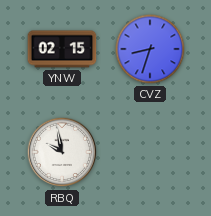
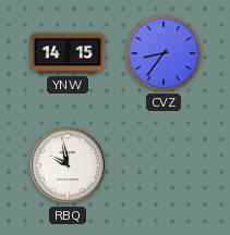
YNW: 02:15 -> 14:15
CVZ: 8:33 -> 8:36
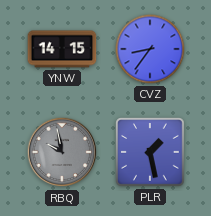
RBQ dial: white -> grey
PLR: none -> 1:28
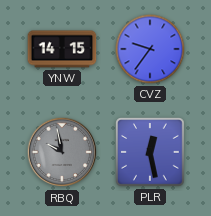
CVZ: 8:36 -> 9:36
PLR: 1:28 -> 12:28
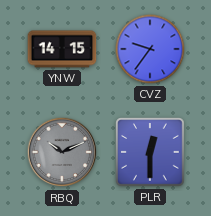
RBQ: 9:58 -> 10:11
PLR: 12:28 -> 12:30
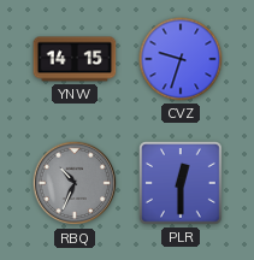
CVZ: 9:36 -> 9:33
RBQ: 10:11 -> 10:34
